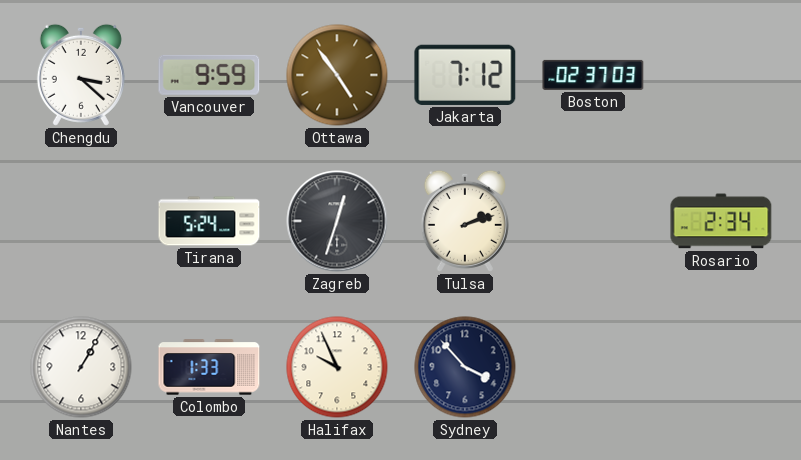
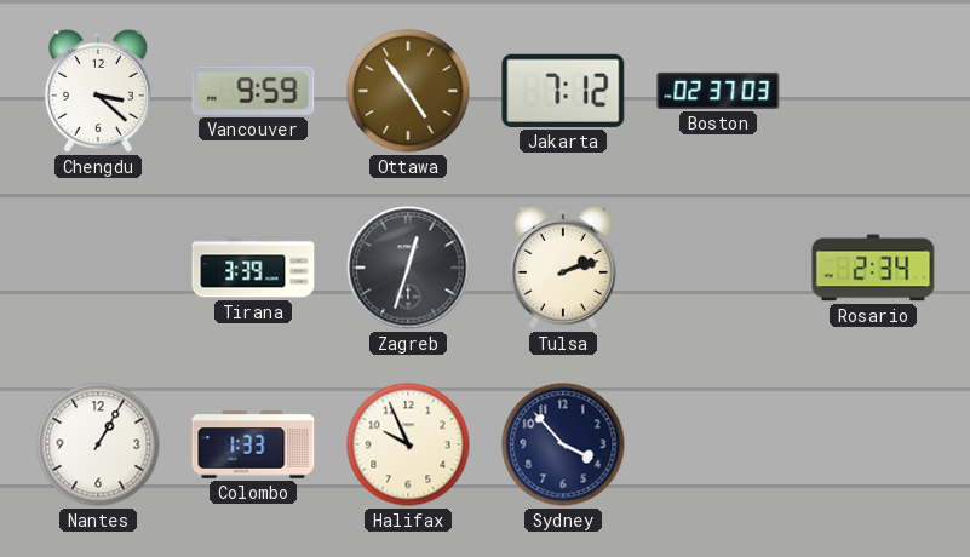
Tirana: 5:24 -> 3:39
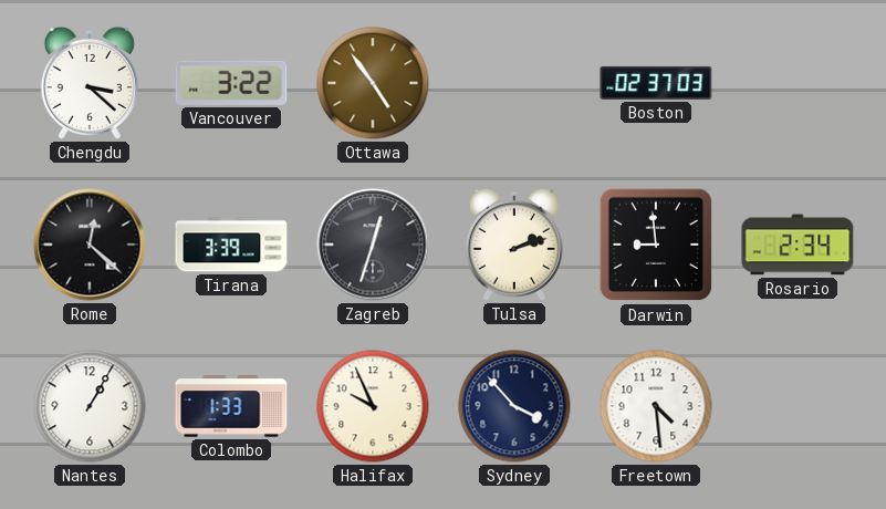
Vancouver: 9:59 -> 3:22
Jakarta: 7:12 -> none
Rome: none -> 12:22
Darwin: none -> 8:59
Freetown: none -> 4:29
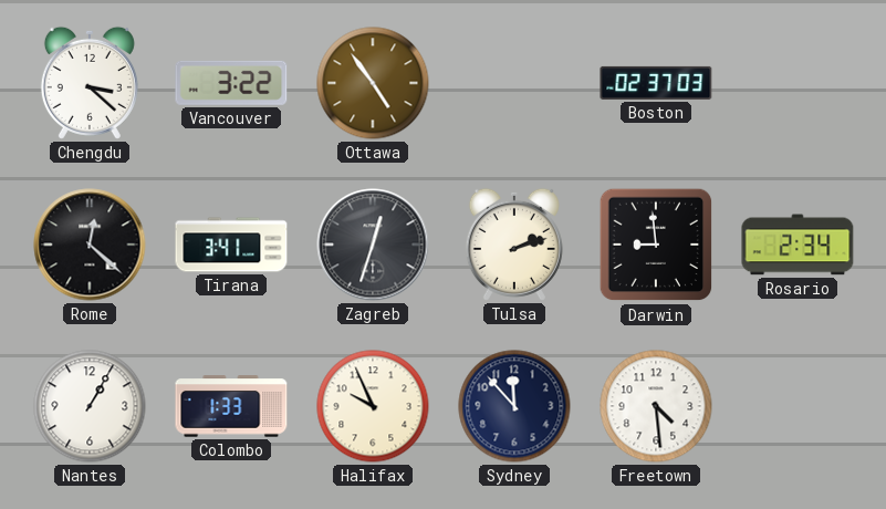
Tirana: 3:39 -> 3:41
Sydney: 3:53 -> 11:53
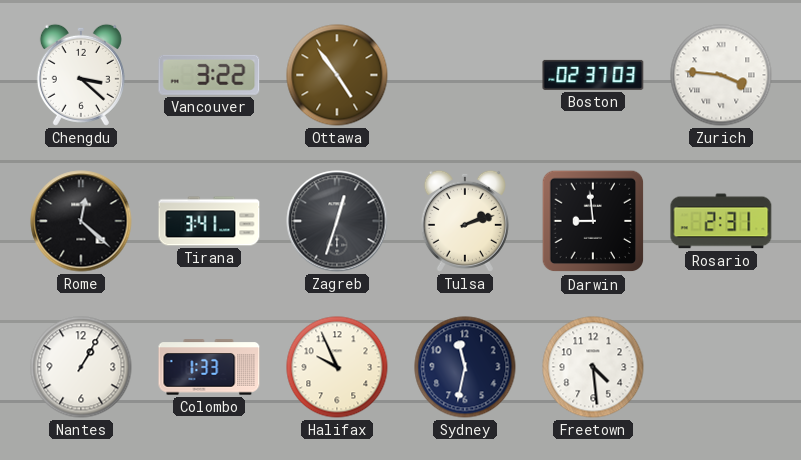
Zurich: none -> 3:46
Rosario: 2:34 -> 2:31
Sydney: 11:53 -> 11:32
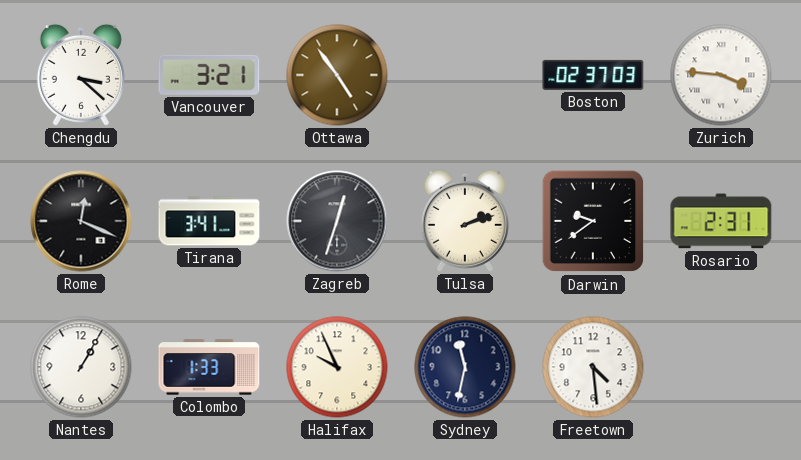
Vancouver: 3:22 -> 3:21
Rome: 12:22 -> 12:19
Darwin: 8:59 -> 9:39
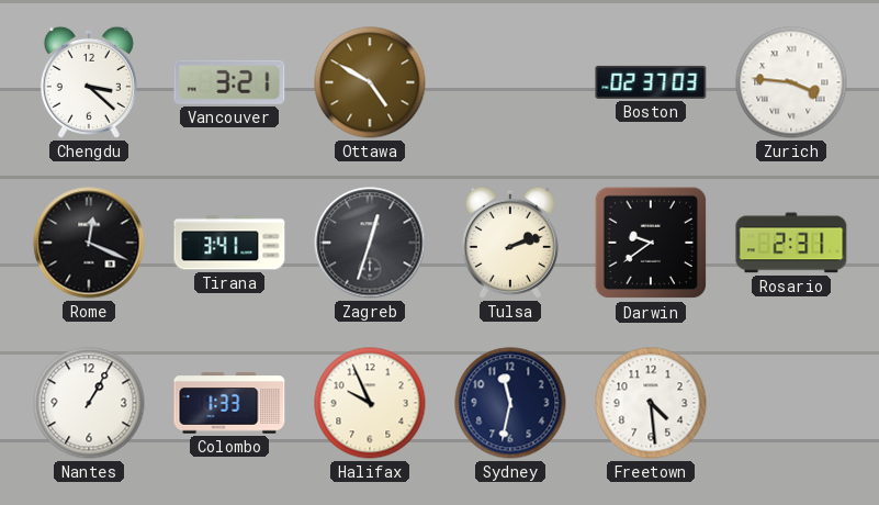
Ottawa: 4:54 -> 4:50
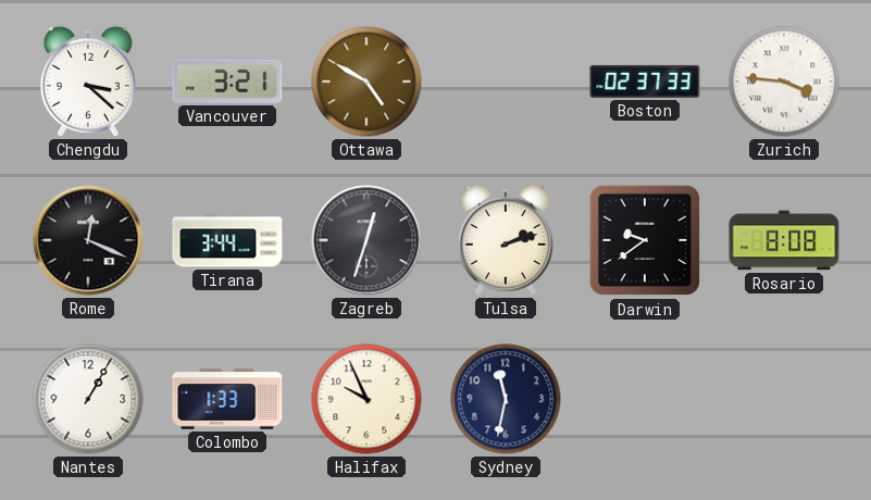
Boston: 02:37:03 -> 02:37:33
Tirana: 3:41 -> 3:44
Rosario: 2:31 -> 8:08
Freetown: 4:29 -> none
